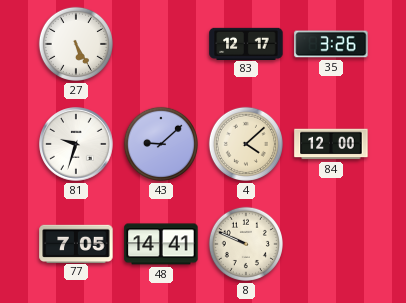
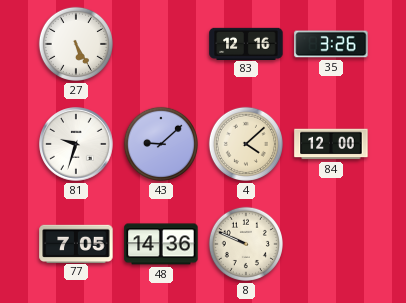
83: 12:17 -> 12:16
48: 14:41 -> 14:36
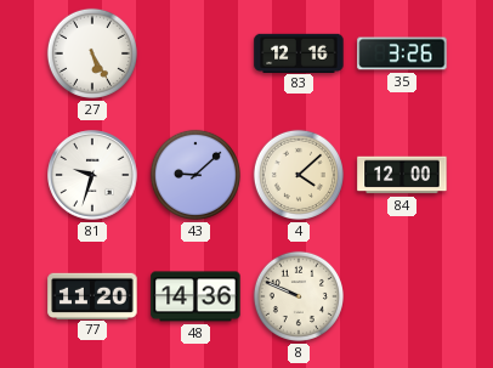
77: 7:05 -> 11:20
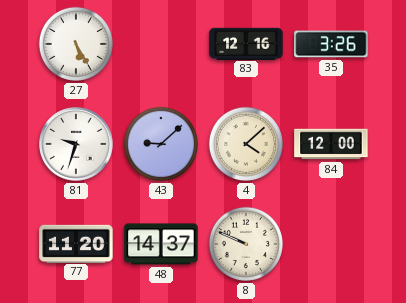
48: 14:36 -> 14:37
